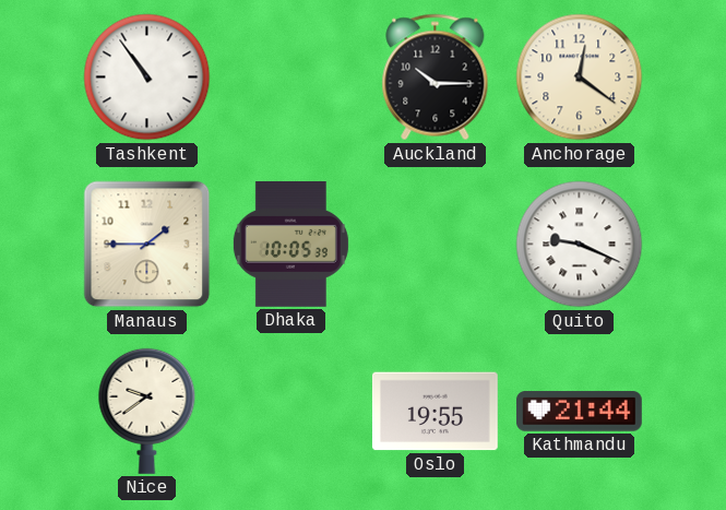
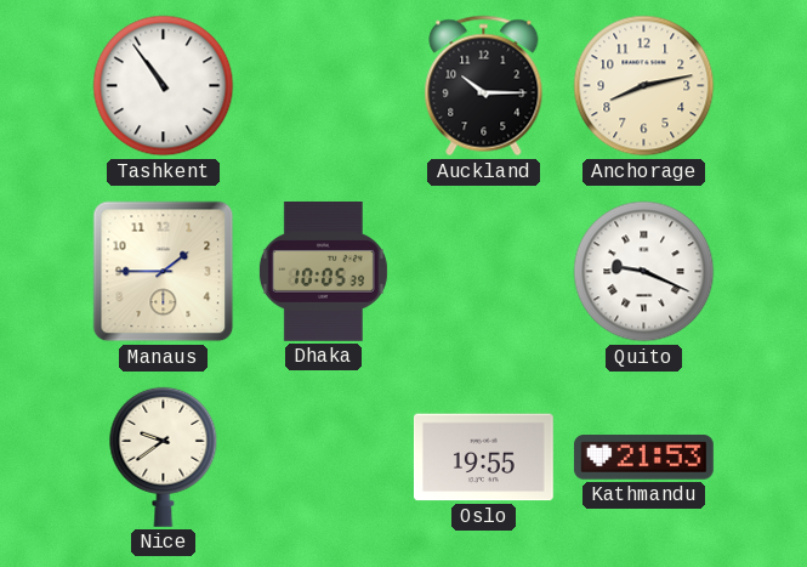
Anchorage: 12:21 -> 8:13
Kathmandu: 21:44 -> 21:53
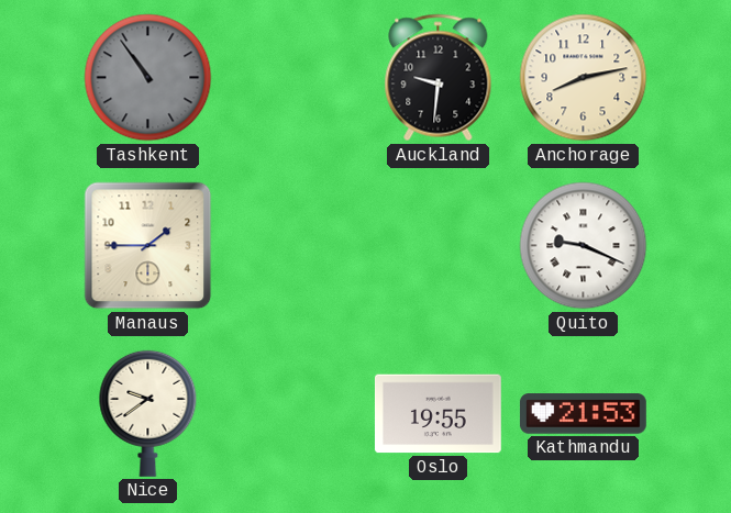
Tashkent dial: white -> grey
Auckland: 10:15 -> 9:31
Dhaka: 10:05 -> none
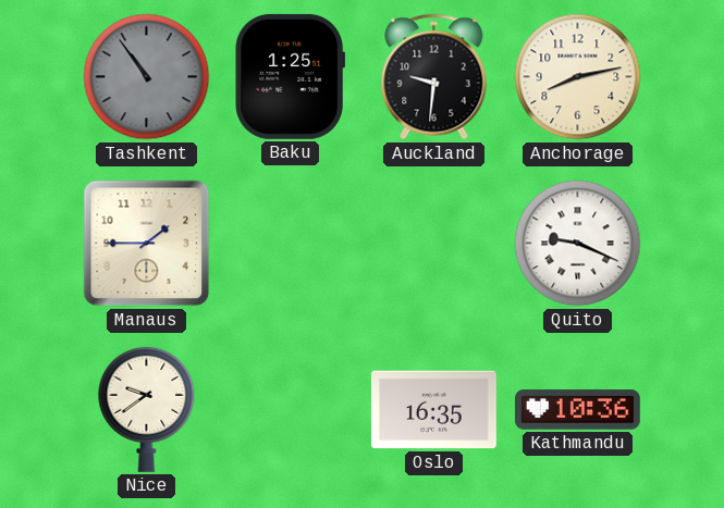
Baku: none -> 1:25
Oslo: 19:55 -> 16:35
Kathmandu: 21:53 -> 10:36
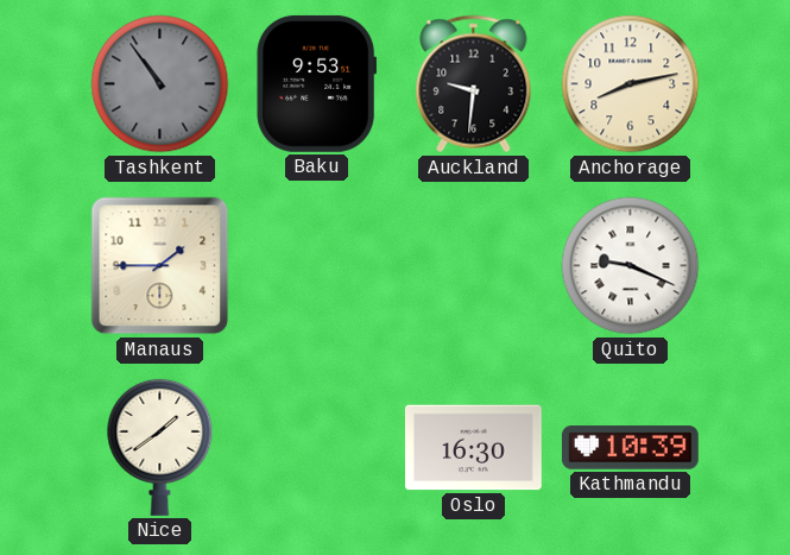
Baku: 1:25 -> 9:53
Nice: 9:39 -> 1:39
Oslo: 16:35 -> 16:30
Kathmandu: 10:36 -> 10:39
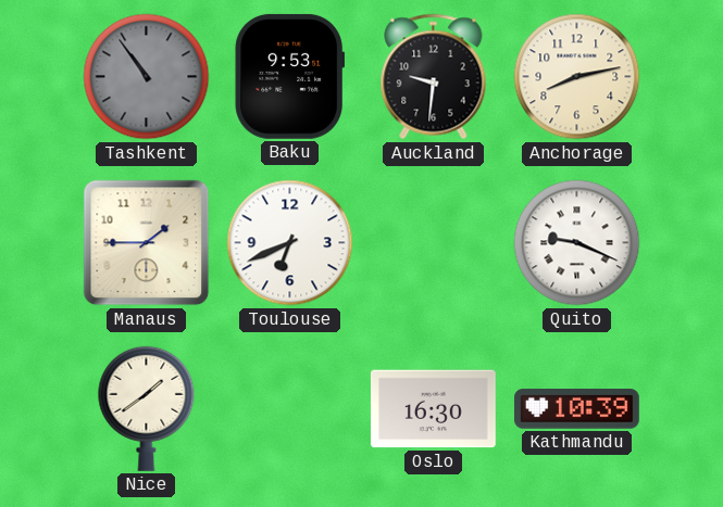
Toulouse: none -> 6:41
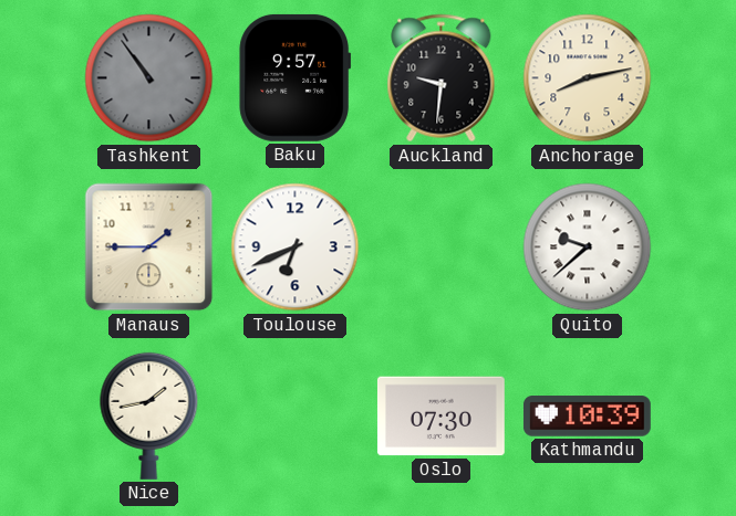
Baku: 9:53 -> 9:57
Quito: 9:19 -> 9:38
Nice: 1:39 -> 1:43
Oslo: 16:30 -> 07:30
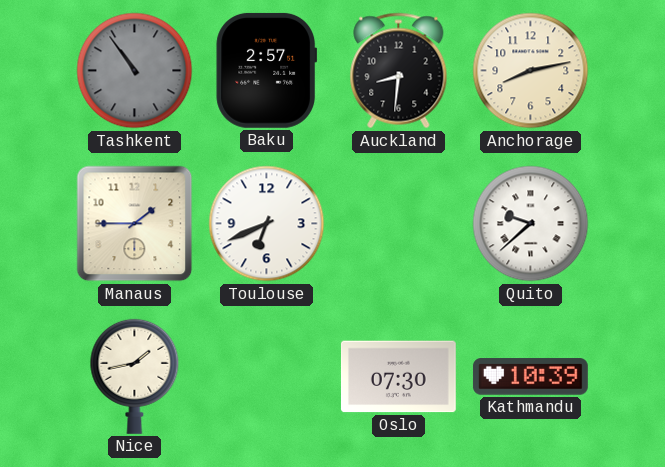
Baku: 9:57 -> 2:57
Auckland: 9:31 -> 8:31
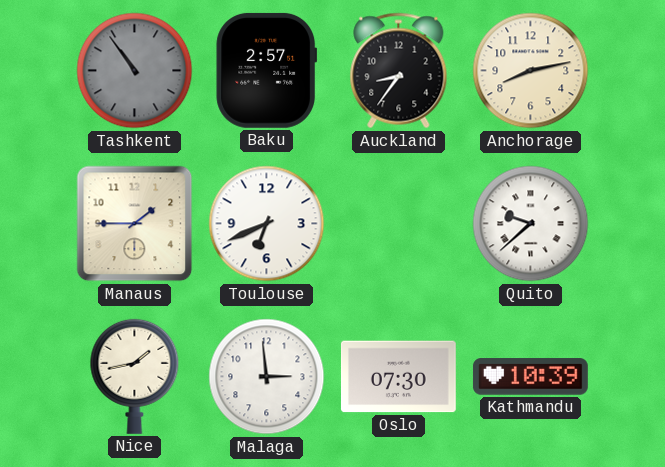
Auckland: 8:31 -> 8:36
Malaga: none -> 2:59
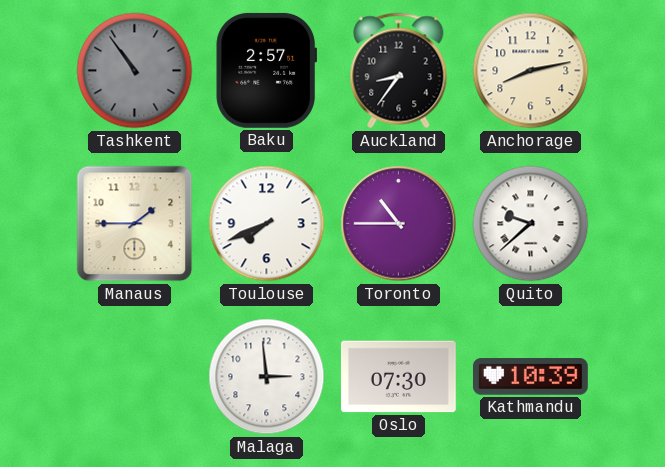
Toulouse: 6:41 -> 7:41
Toronto: none -> 10:45
Nice: 1:43 -> none
